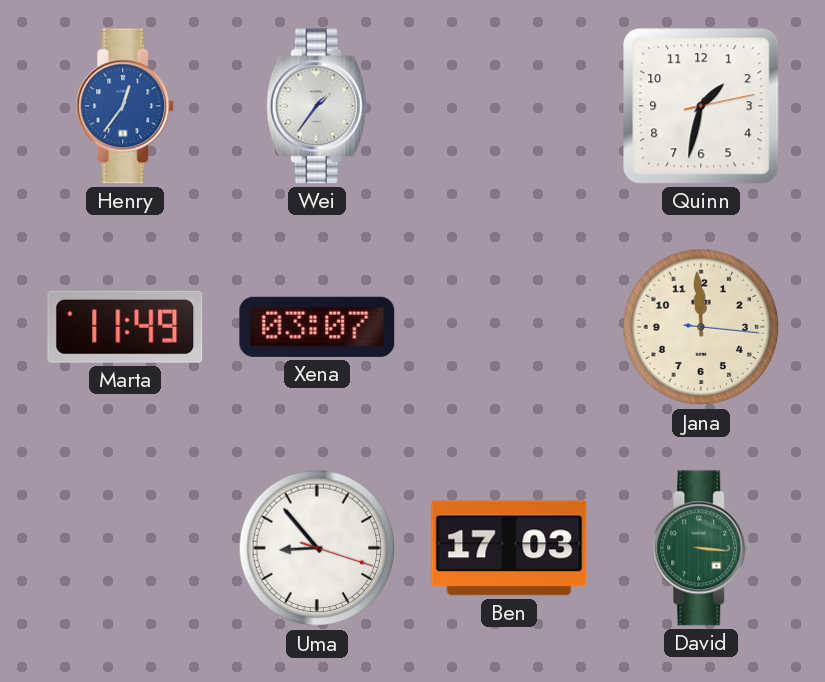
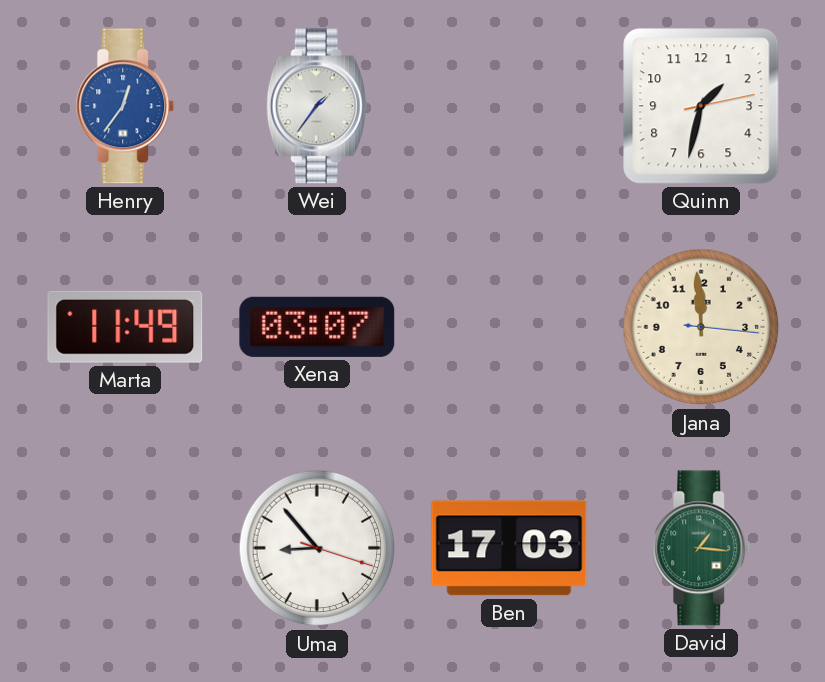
David: 3:16 -> 1:16
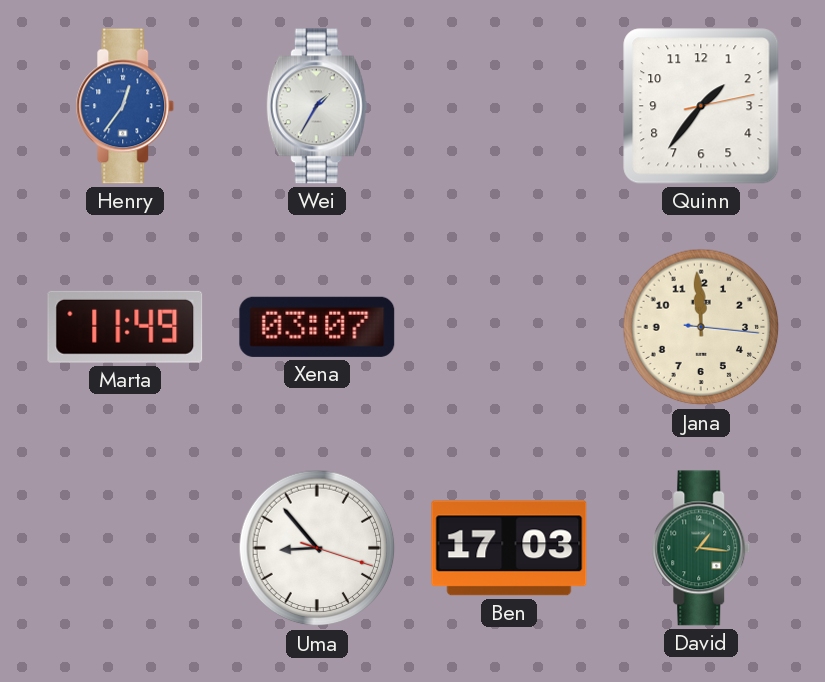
Wei: 1:36 -> 1:35
Quinn: 1:32 -> 1:36
